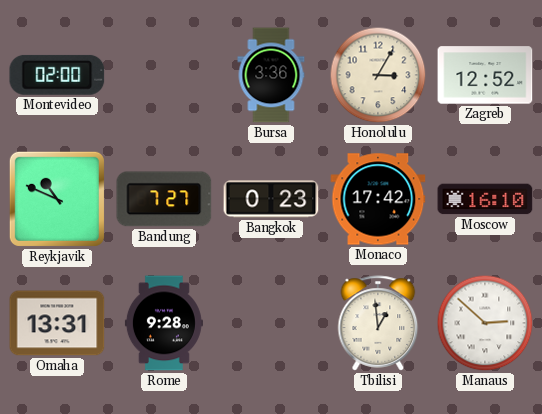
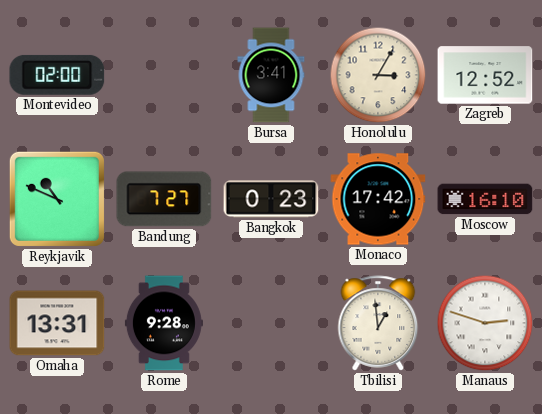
Bursa: 3:36 -> 3:41
Manaus: 2:52 -> 2:48
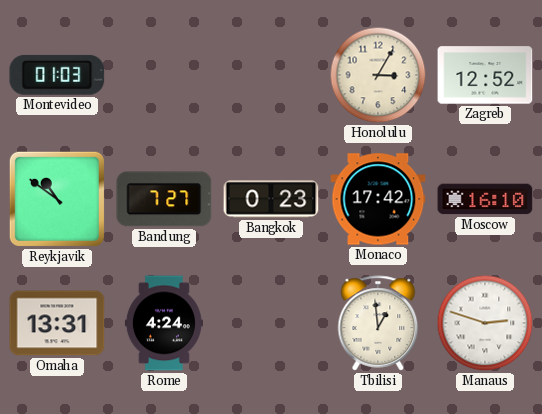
Montevideo: 02:00 -> 01:03
Bursa: 3:41 -> none
Reykjavik: 10:49 -> 10:51
Rome: 9:28 -> 4:24
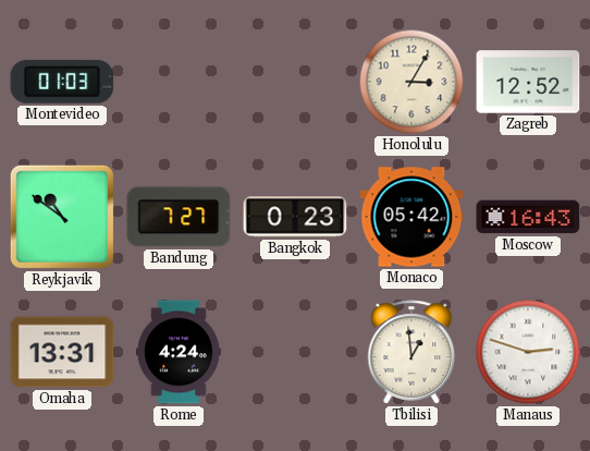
Monaco: 17:42 -> 05:42
Moscow: 16:10 -> 16:43
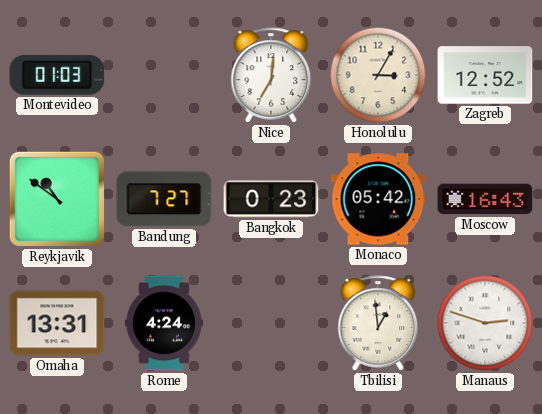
Nice: none -> 7:01
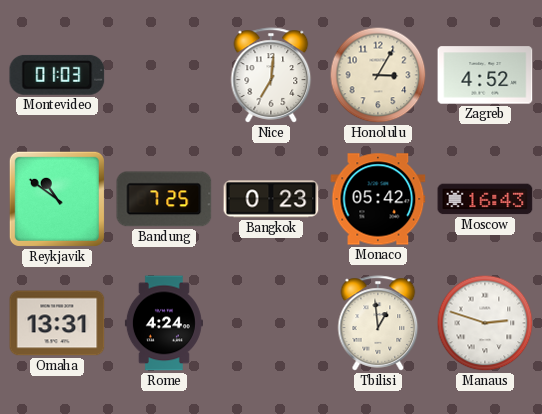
Zagreb: 12:52 -> 4:52
Bandung: 7:27 -> 7:25
